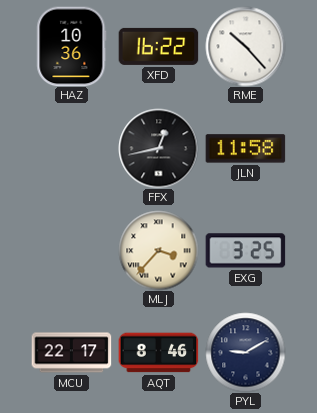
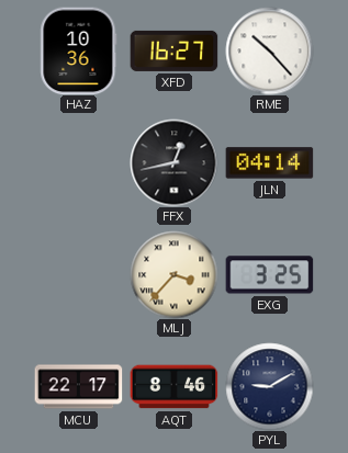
XFD: 16:22 -> 16:27
JLN: 11:58 -> 04:14
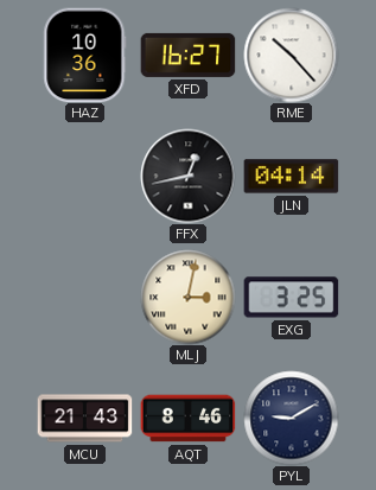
MLJ: 3:37 -> 3:02
MCU: 22:17 -> 21:43
